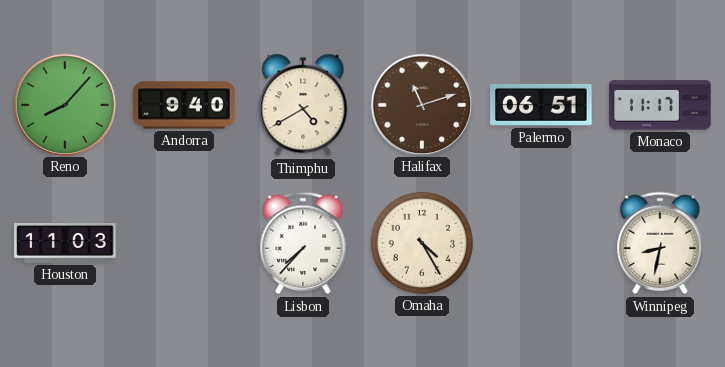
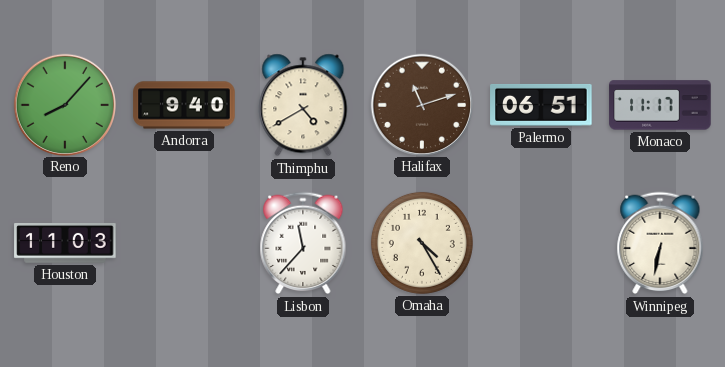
Lisbon: 7:37 -> 11:37
Winnipeg: 8:32 -> 6:32
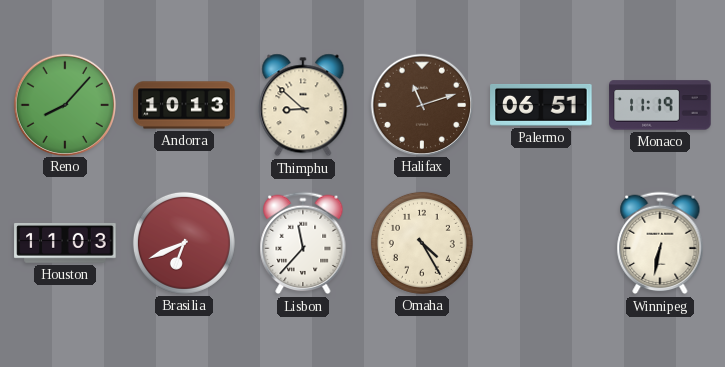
Andorra: 9:40 -> 10:13
Thimphu: 4:40 -> 8:52
Monaco: 11:17 -> 11:19
Brasilia: none -> 6:41
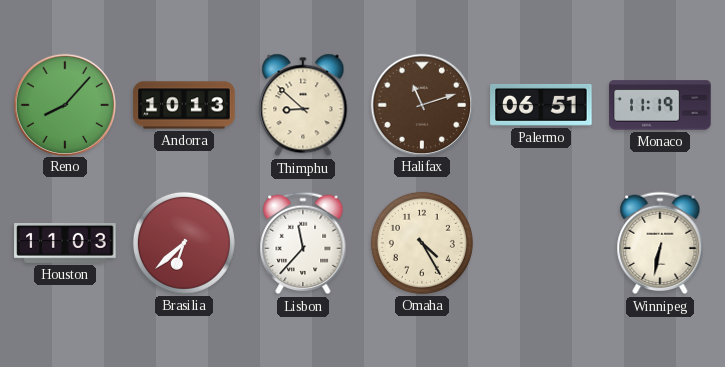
Brasilia: 6:41 -> 6:38
